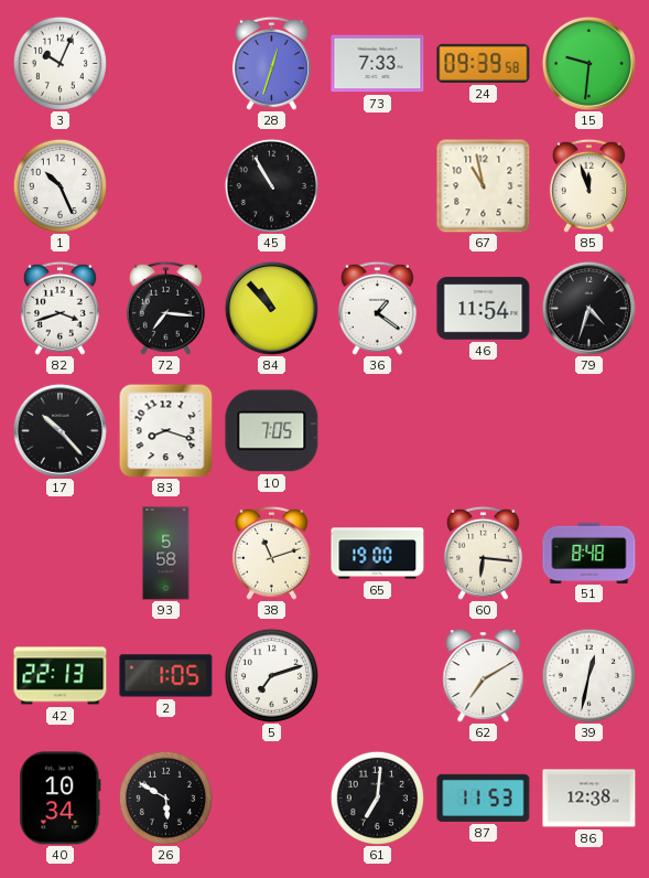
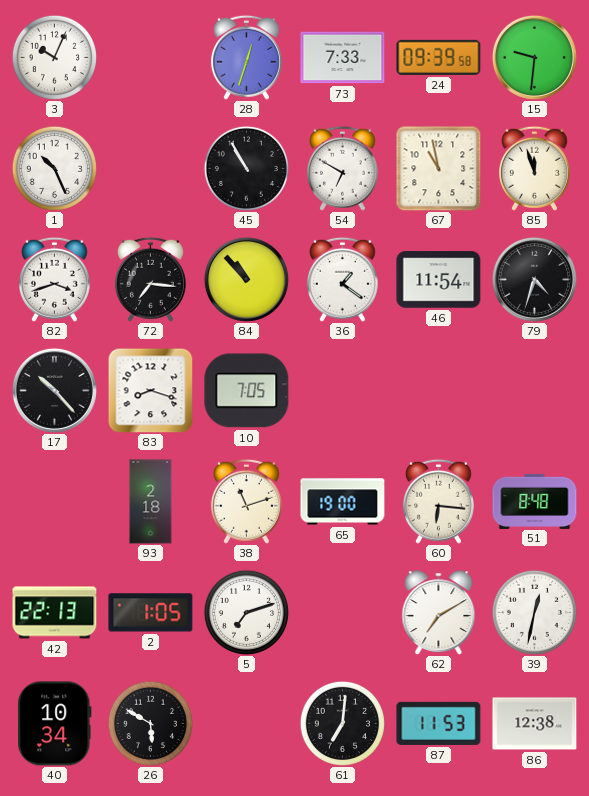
54: none -> 6:50
93: 5:58 -> 2:18
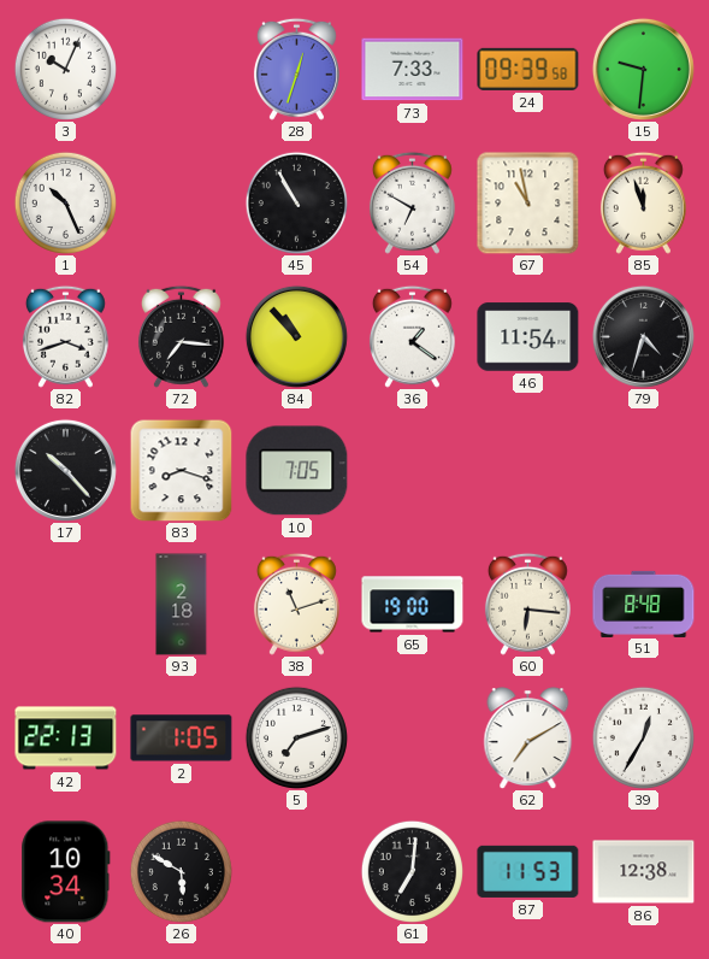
39: 12:32 -> 12:35
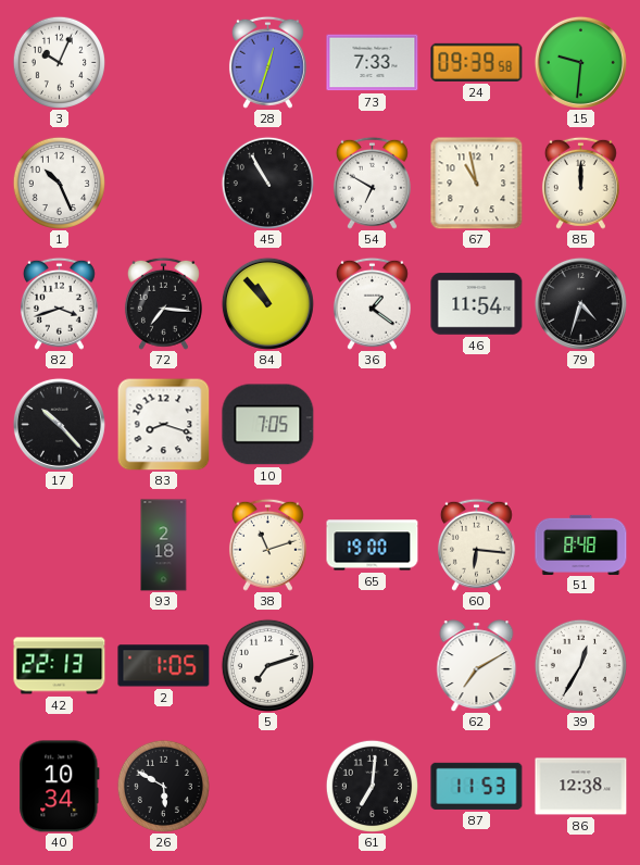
85: 11:57 -> 12:00
